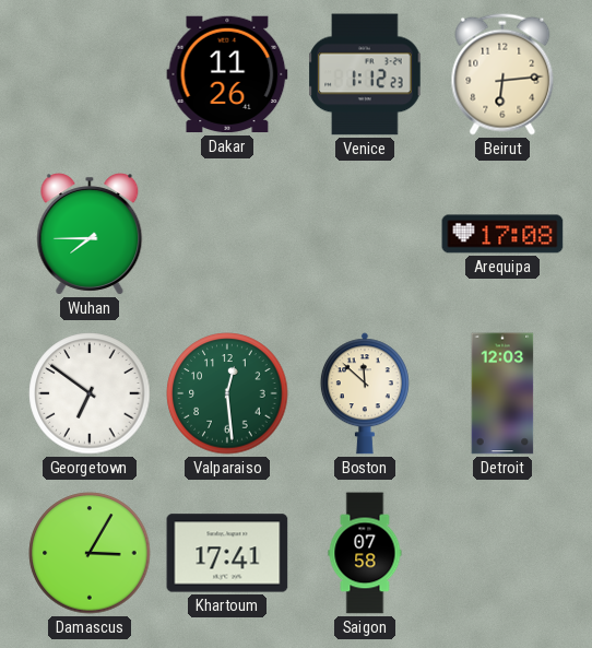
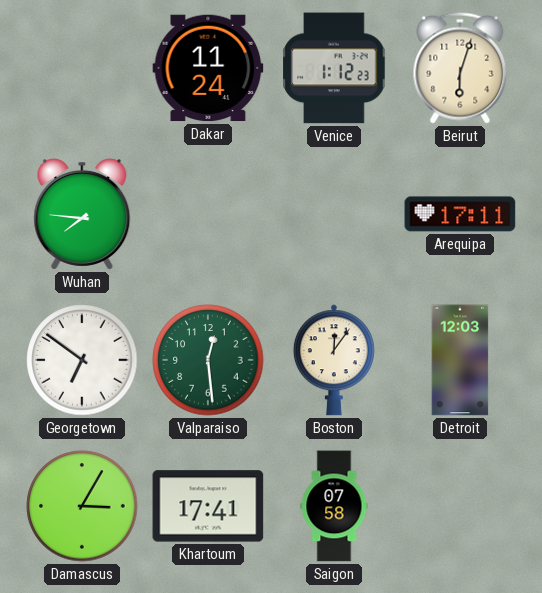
Dakar: 11:26 -> 11:24
Beirut: 6:14 -> 6:03
Wuhan: 7:45 -> 7:46
Arequipa: 17:08 -> 17:11
Boston: 11:52 -> 12:06
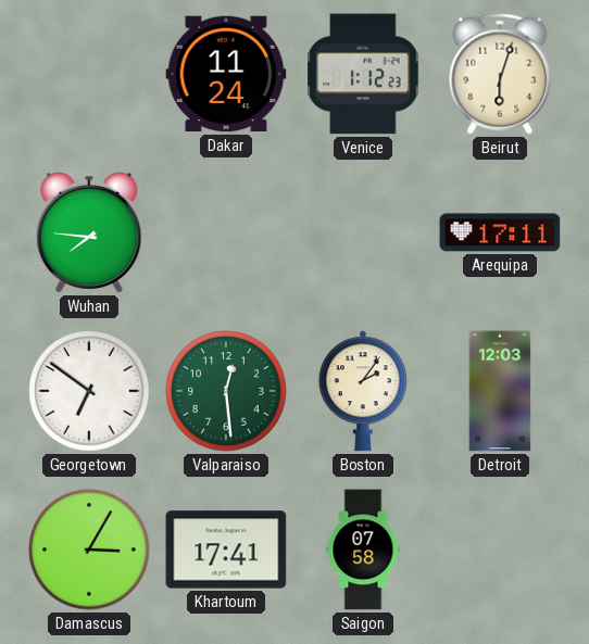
Boston: 12:06 -> 2:06
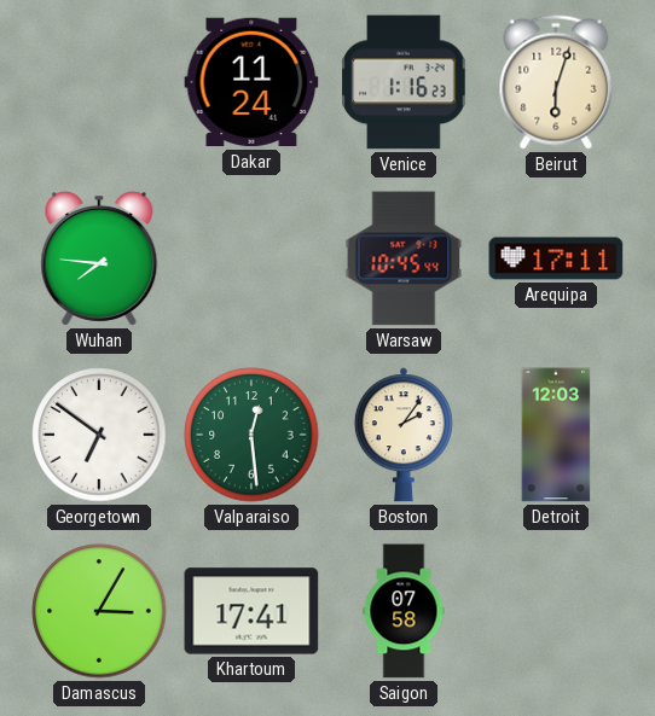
Venice: 1:12 -> 1:16
Warsaw: none -> 10:45
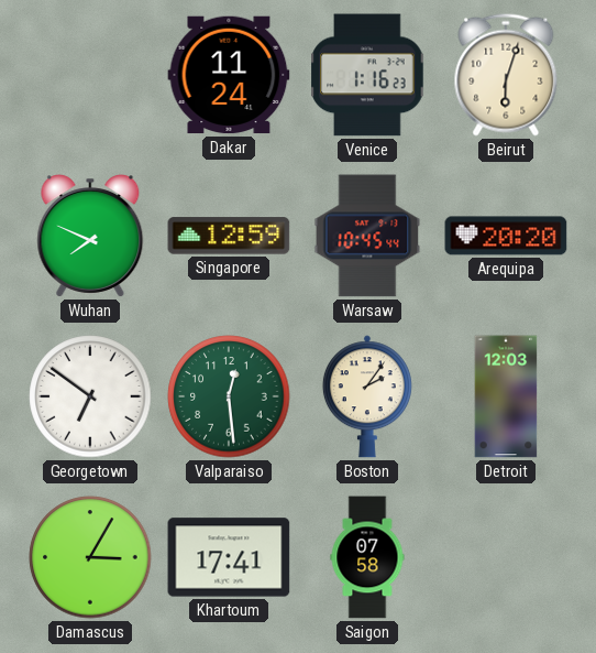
Wuhan: 7:46 -> 7:49
Singapore: none -> 12:59
Arequipa: 17:11 -> 20:20
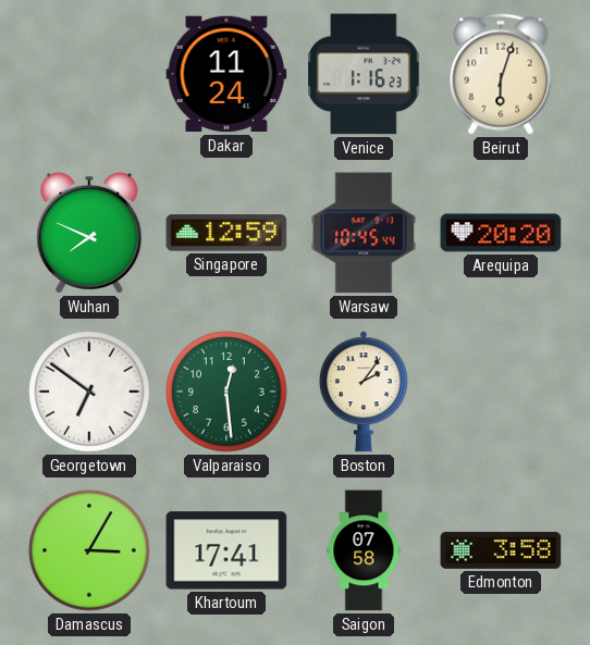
Detroit: 12:03 -> none
Edmonton: none -> 3:58
